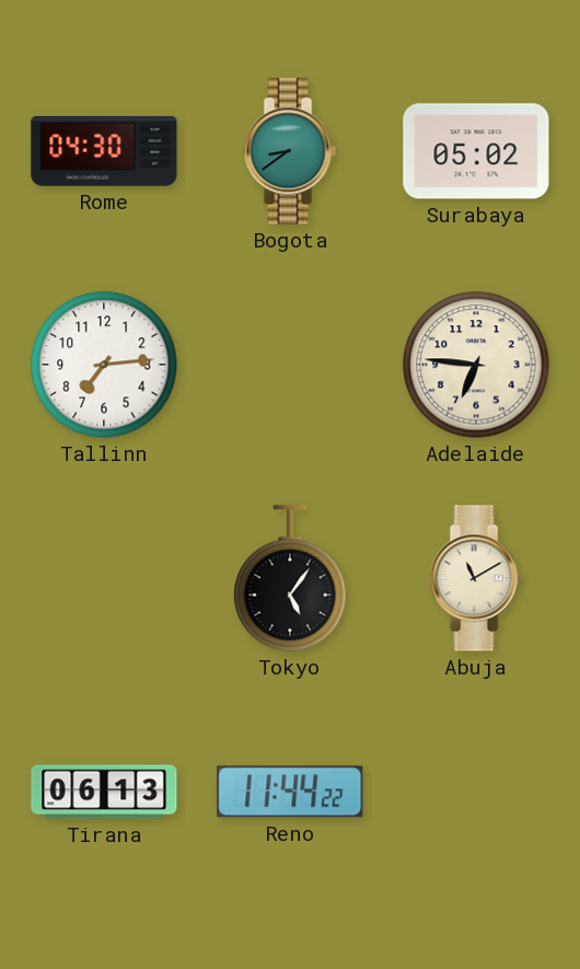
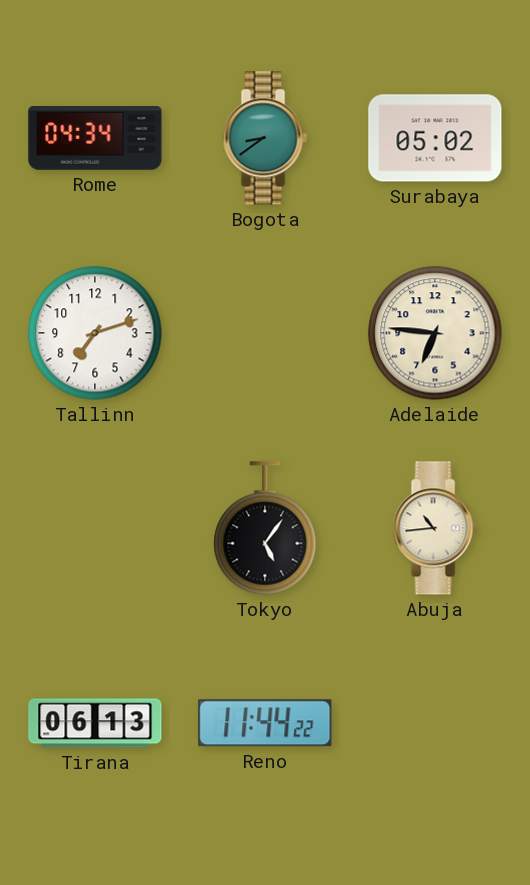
Rome: 04:30 -> 04:34
Tallinn: 7:14 -> 7:12
Abuja: 11:10 -> 10:44
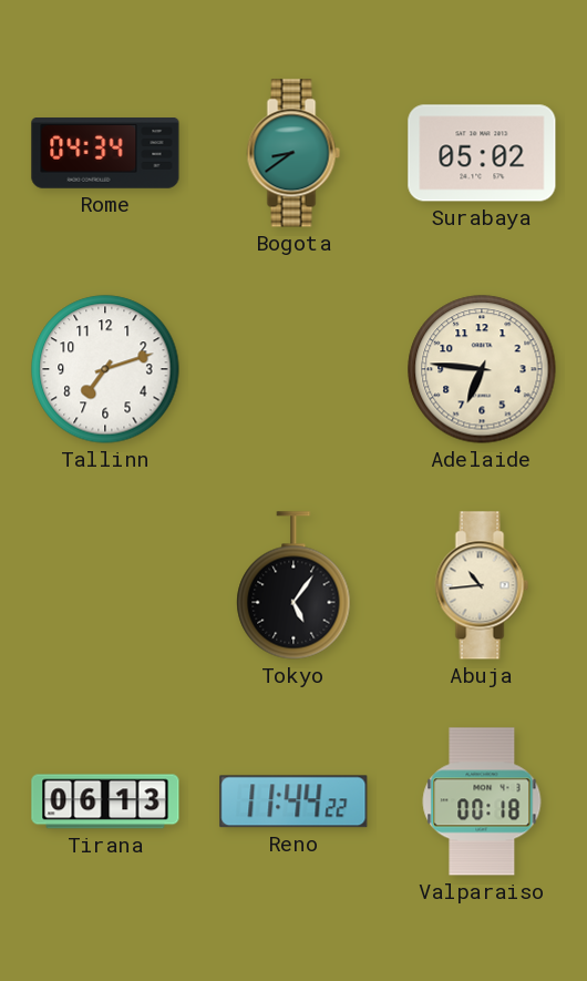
Valparaiso: none -> 00:18
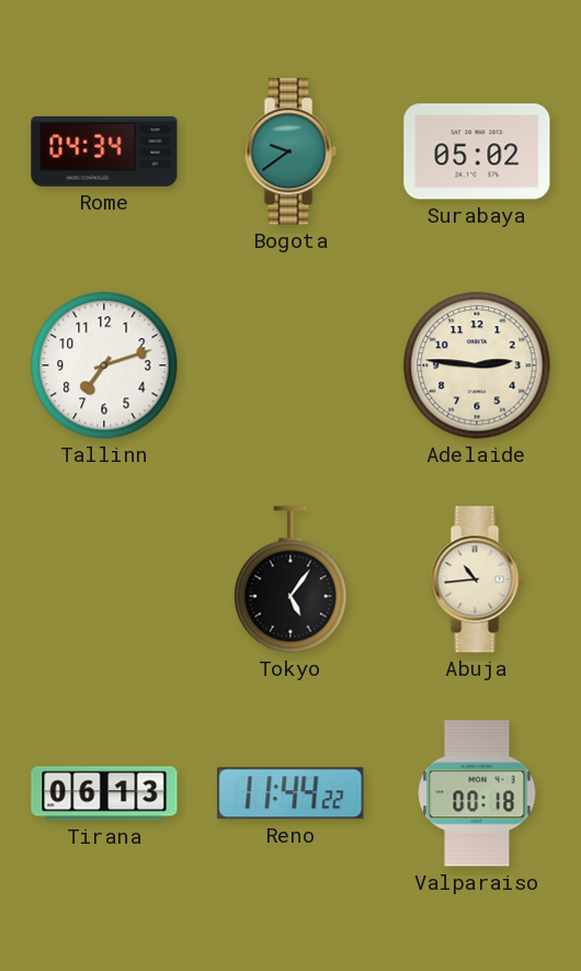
Bogota: 8:39 -> 9:39
Adelaide: 6:46 -> 2:46
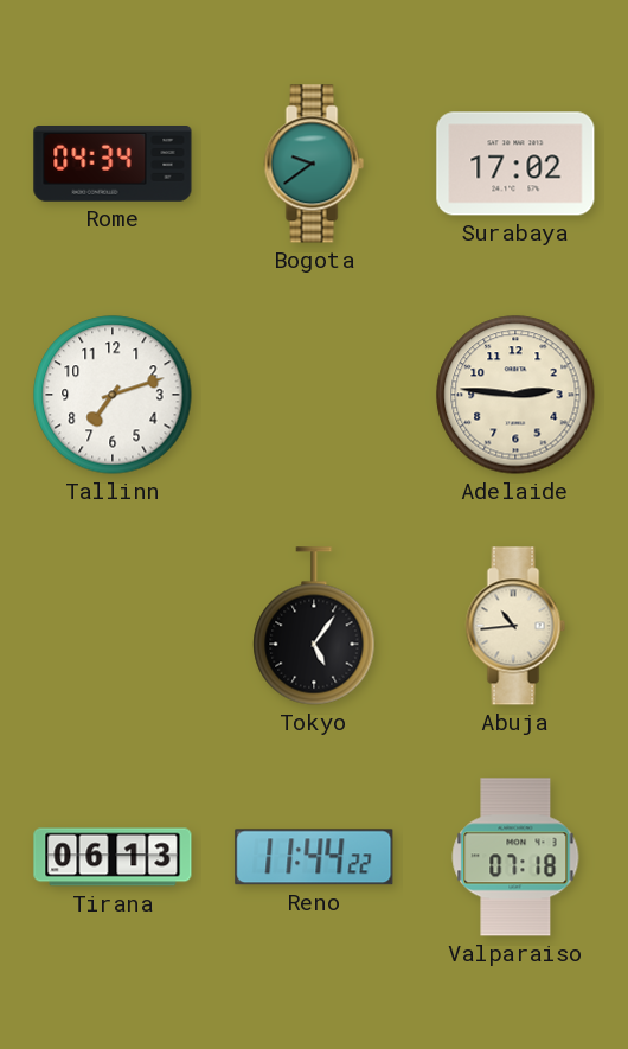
Surabaya: 05:02 -> 17:02
Valparaiso: 00:18 -> 07:18
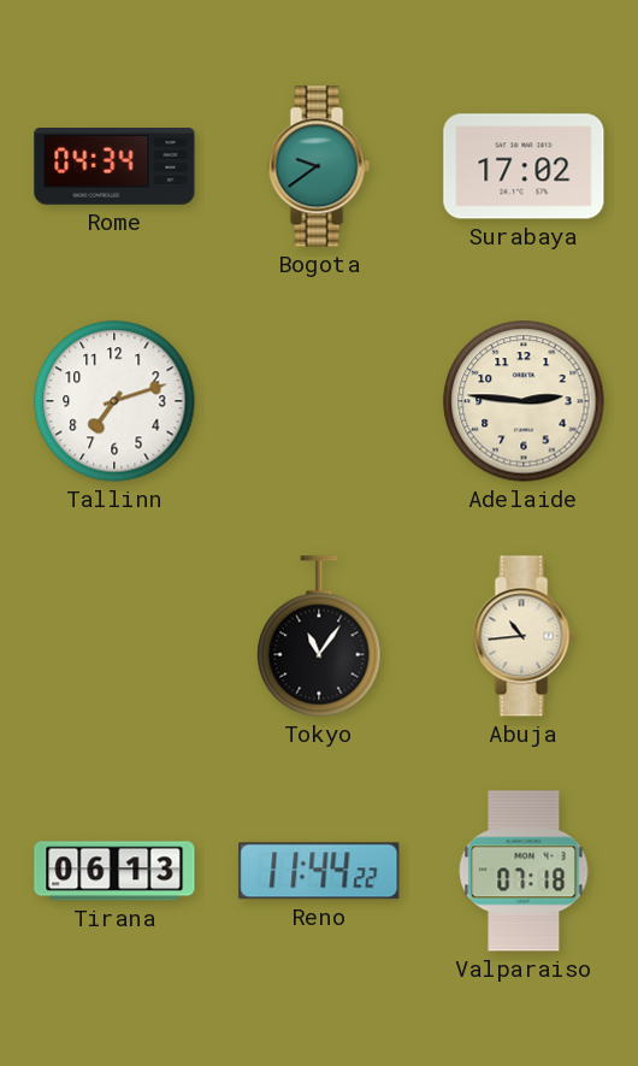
Tokyo: 5:06 -> 11:06
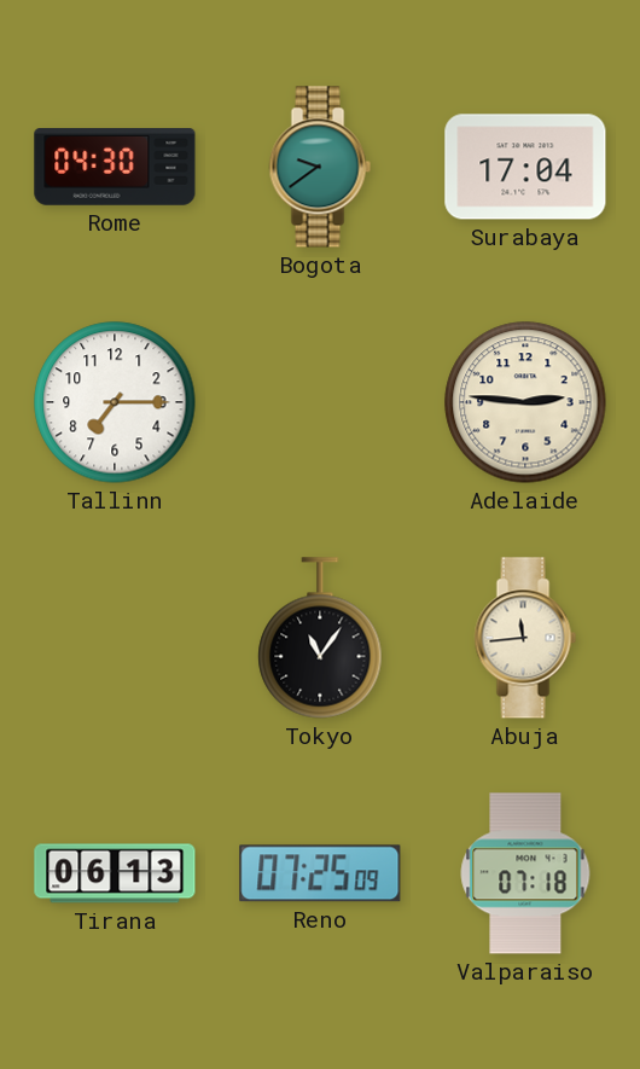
Rome: 04:34 -> 04:30
Surabaya: 17:02 -> 17:04
Tallinn: 7:12 -> 7:15
Abuja: 10:44 -> 11:44
Reno: 11:44 -> 07:25
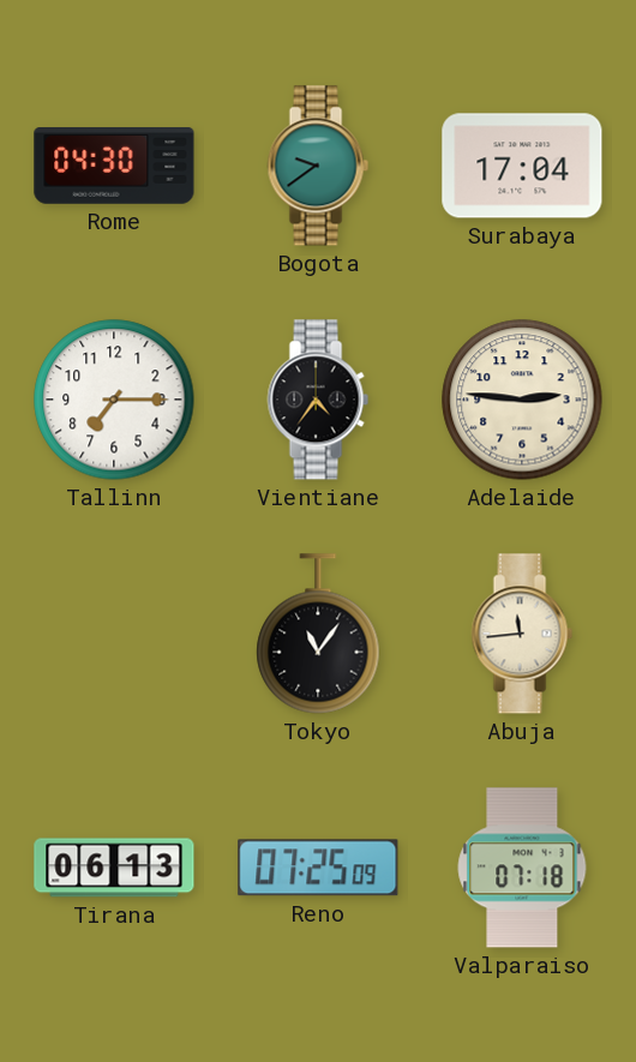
Vientiane: none -> 4:36
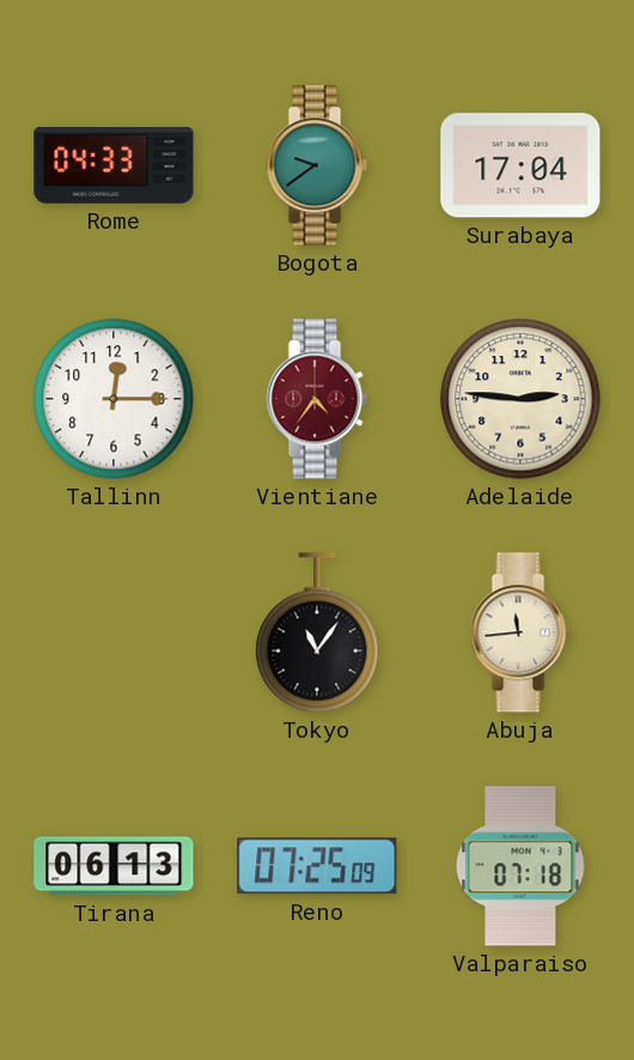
Rome: 04:30 -> 04:33
Tallinn: 7:15 -> 12:15
Vientiane dial: black -> burgundy
